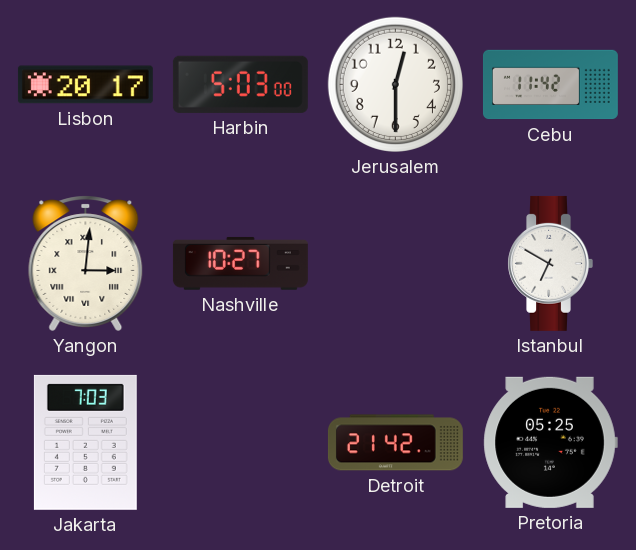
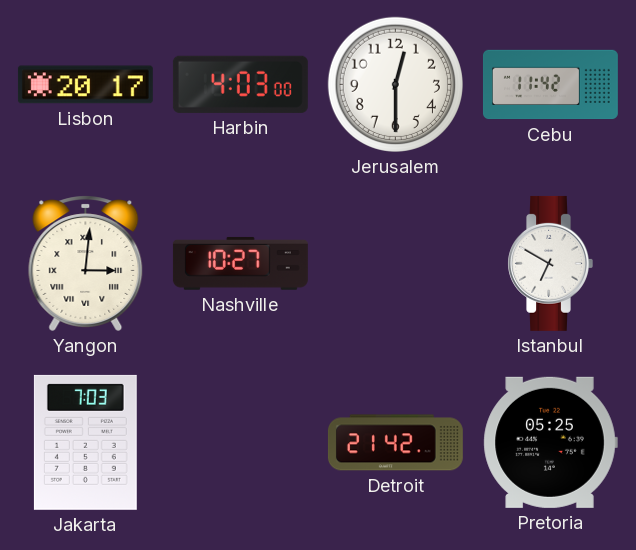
Harbin: 5:03 -> 4:03
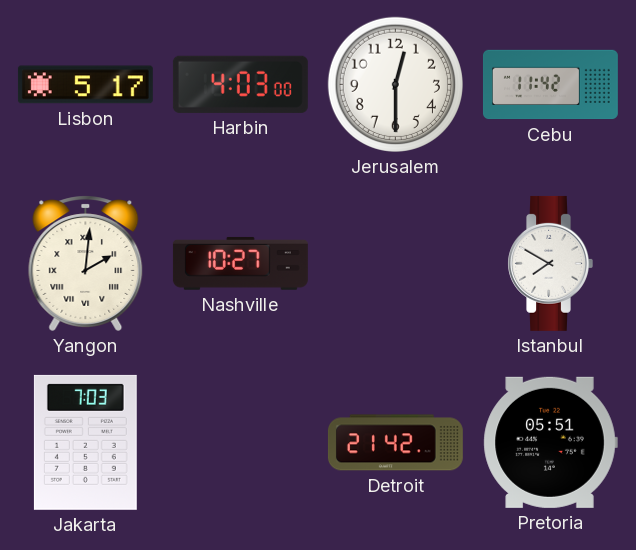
Lisbon: 20:17 -> 5:17
Yangon: 3:01 -> 2:01
Istanbul: 6:50 -> 7:50
Pretoria: 05:25 -> 05:51
